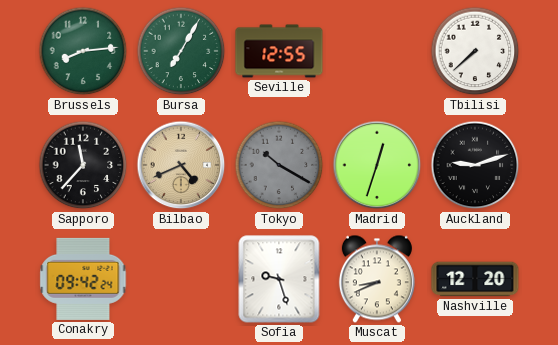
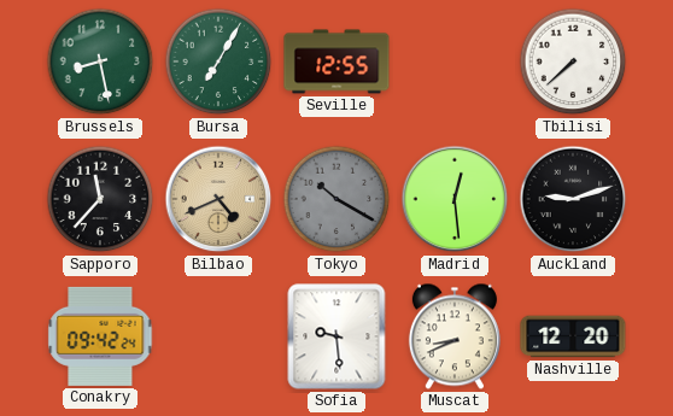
Brussels: 8:14 -> 8:28
Madrid: 12:33 -> 12:29
Sofia: 9:27 -> 9:29
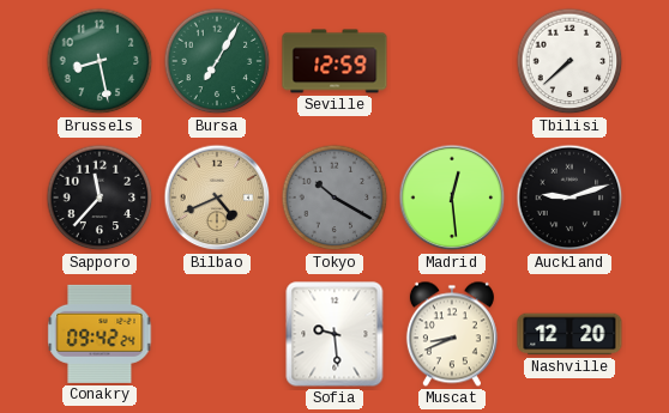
Seville: 12:55 -> 12:59
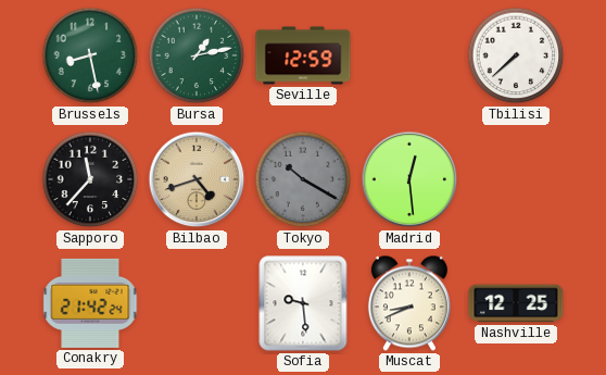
Bursa: 7:05 -> 1:13
Bilbao: 4:41 -> 4:42
Auckland: 9:12 -> none
Conakry: 09:42 -> 21:42
Nashville: 12:20 -> 12:25
